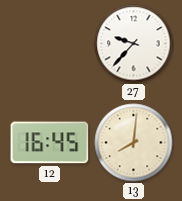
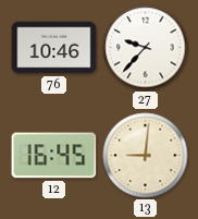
76: none -> 10:46
13: 8:01 -> 9:01
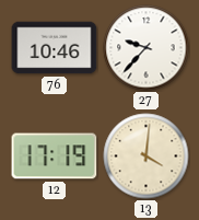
12: 16:45 -> 17:19
13: 9:01 -> 4:01
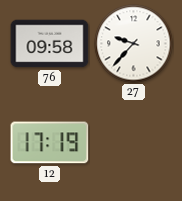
76: 10:46 -> 09:58
13: 4:01 -> none
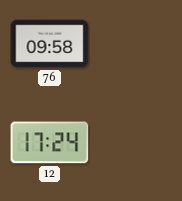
27: 9:37 -> none
12: 17:19 -> 17:24
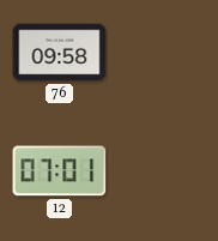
12: 17:24 -> 07:01
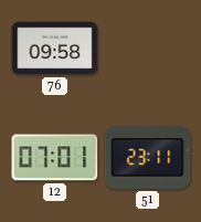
51: none -> 23:11
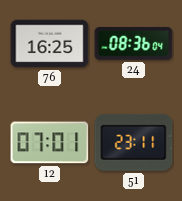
76: 09:58 -> 16:25
24: none -> 08:36
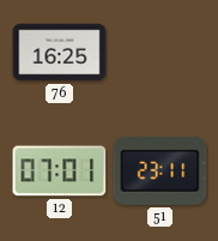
24: 08:36 -> none
